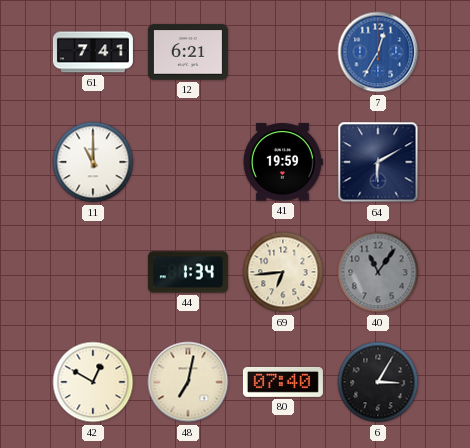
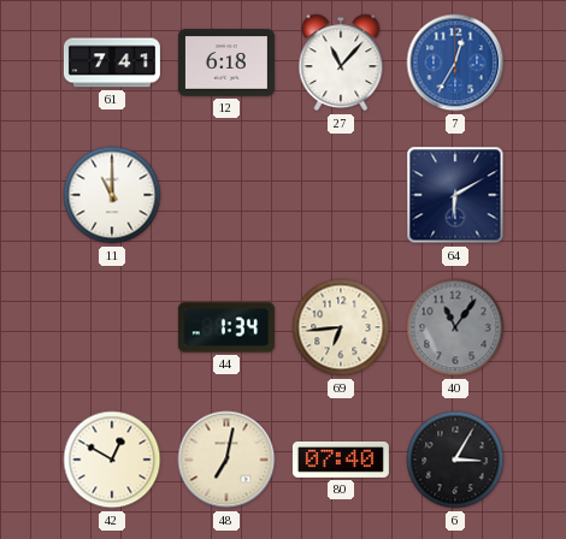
12: 6:21 -> 6:18
27: none -> 11:07
41: 19:59 -> none
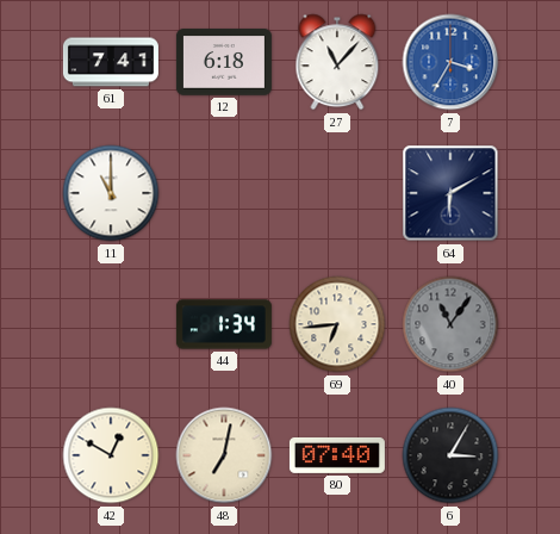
7: 12:35 -> 3:35
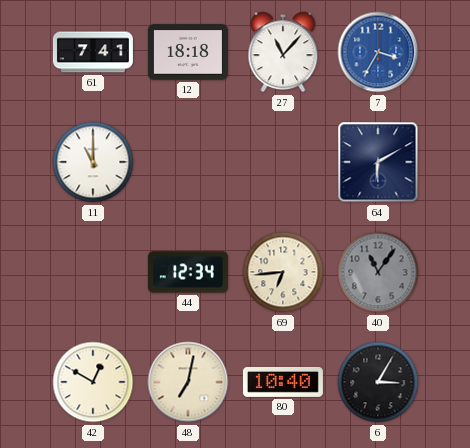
12: 6:18 -> 18:18
44: 1:34 -> 12:34
80: 07:40 -> 10:40
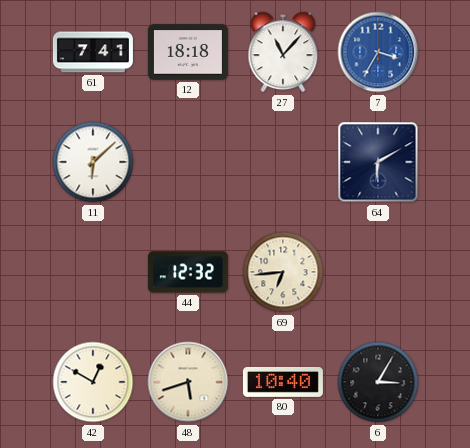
11: 11:00 -> 6:08
44: 12:34 -> 12:32
40: 11:06 -> none
48: 7:02 -> 5:42
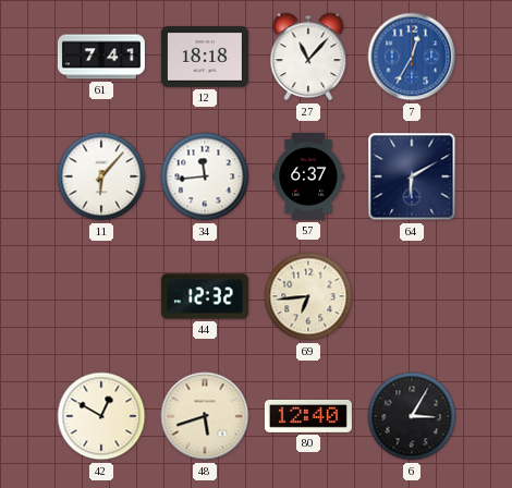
7: 3:35 -> 12:35
11: 6:08 -> 6:07
34: none -> 11:44
57: none -> 6:37
80: 10:40 -> 12:40
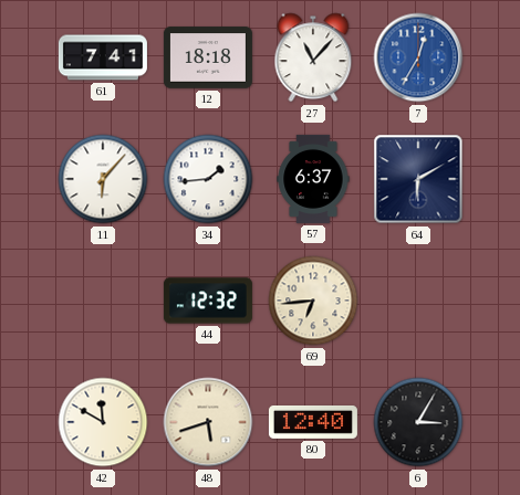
34: 11:44 -> 1:44
42: 12:50 -> 11:50
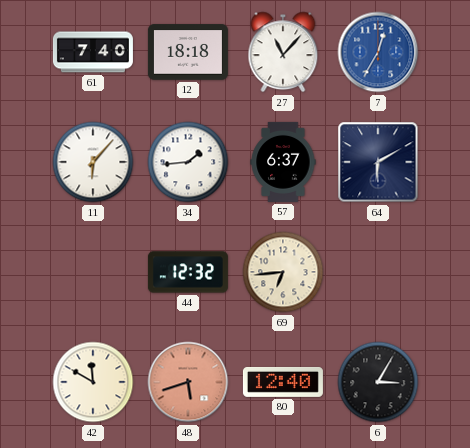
61: 7:41 -> 7:40
48 dial: cream -> salmon
